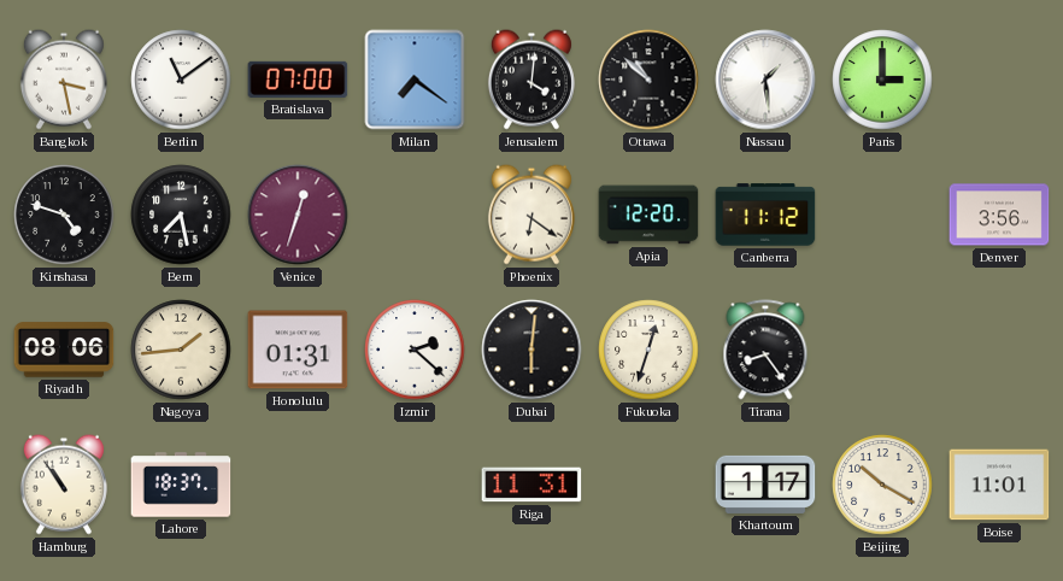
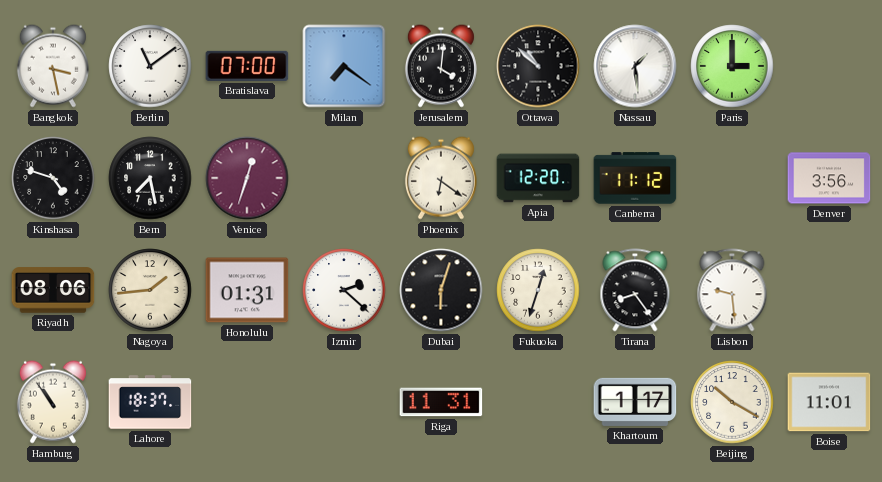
Dubai: 6:01 -> 6:03
Lisbon: none -> 9:29
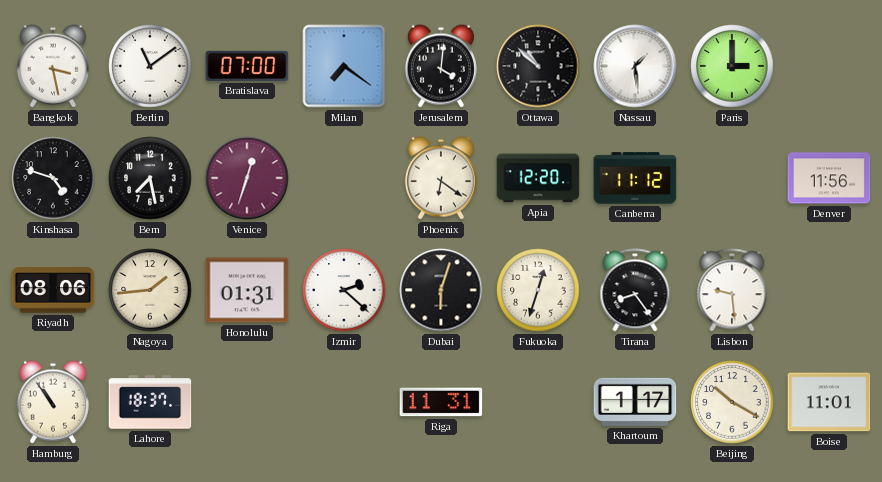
Denver: 3:56 -> 11:56
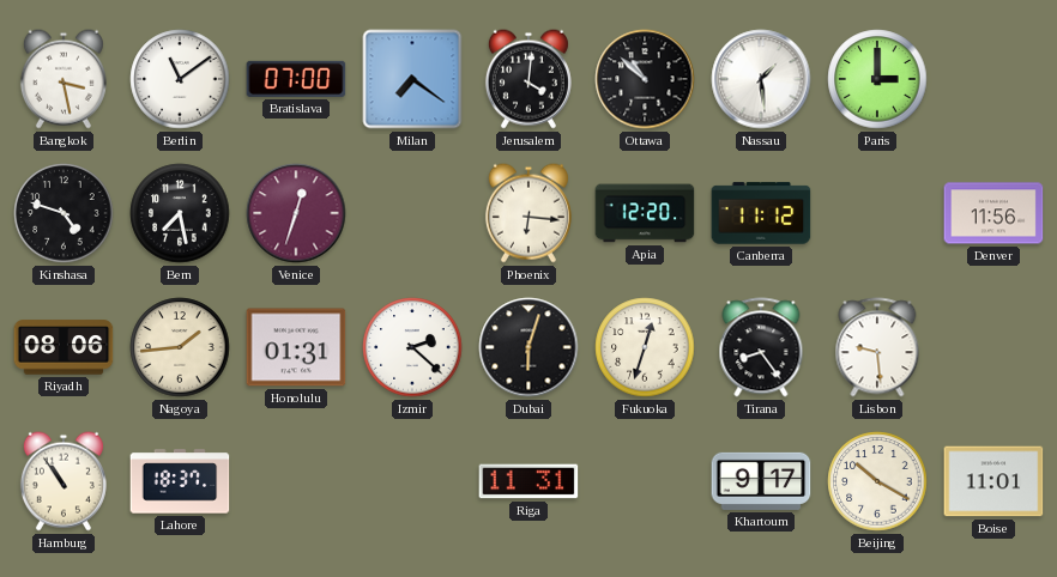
Phoenix: 6:21 -> 6:16
Khartoum: 1:17 -> 9:17
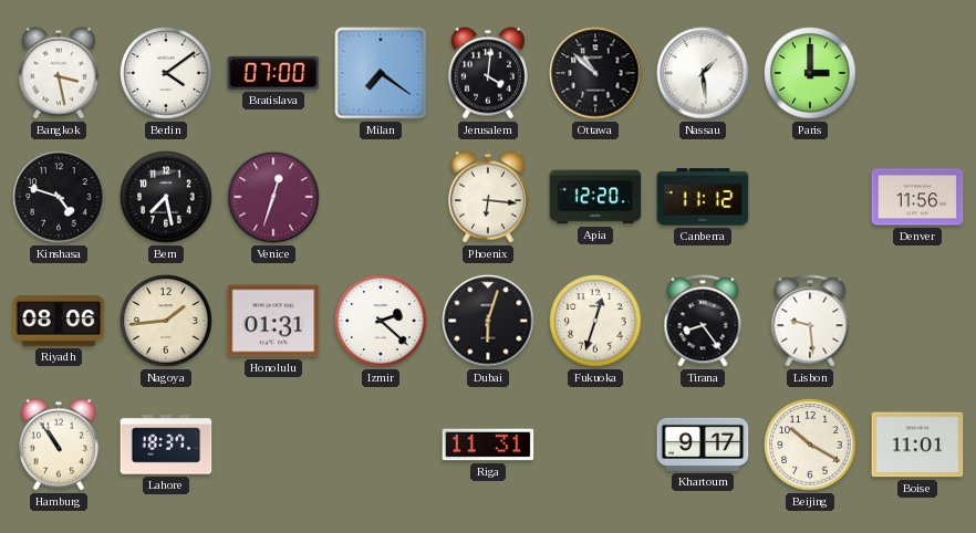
Berlin: 11:09 -> 4:09
